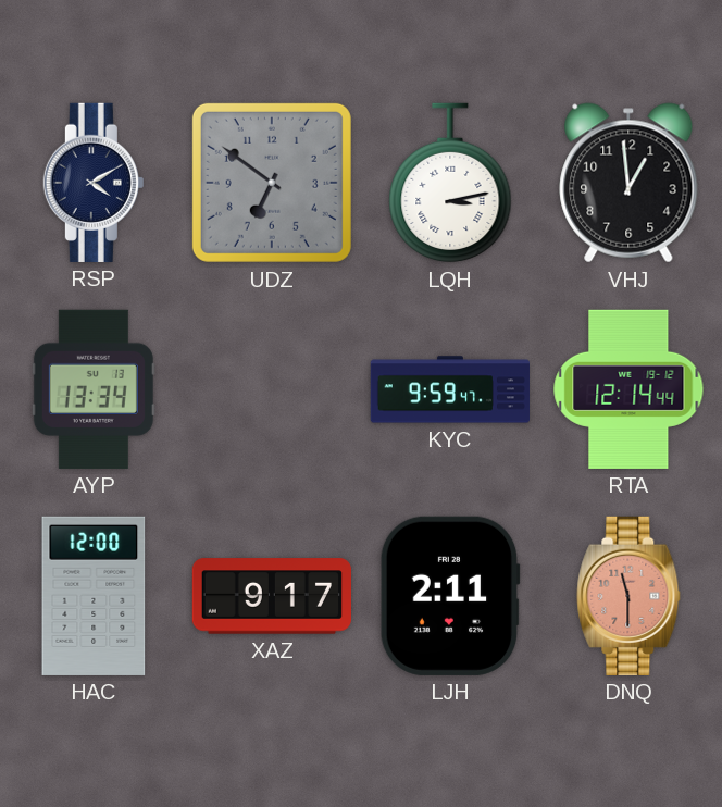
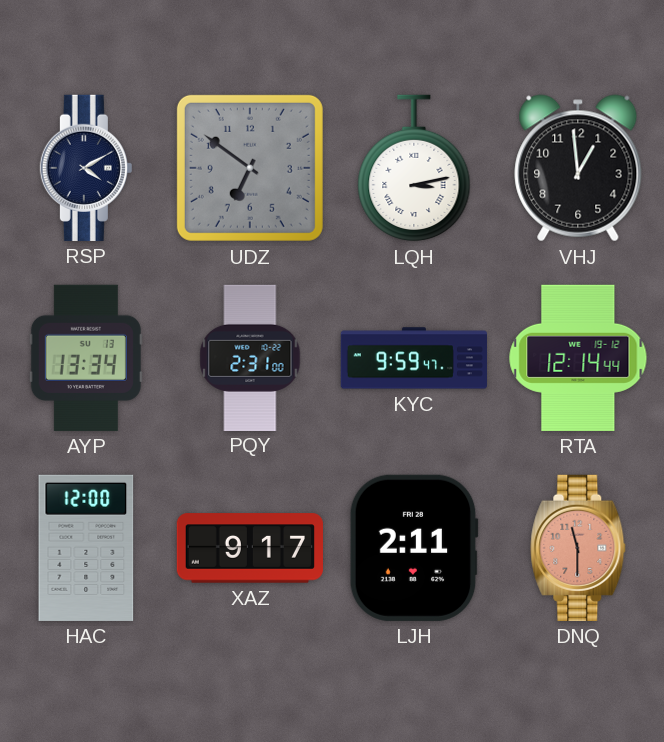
PQY: none -> 2:31
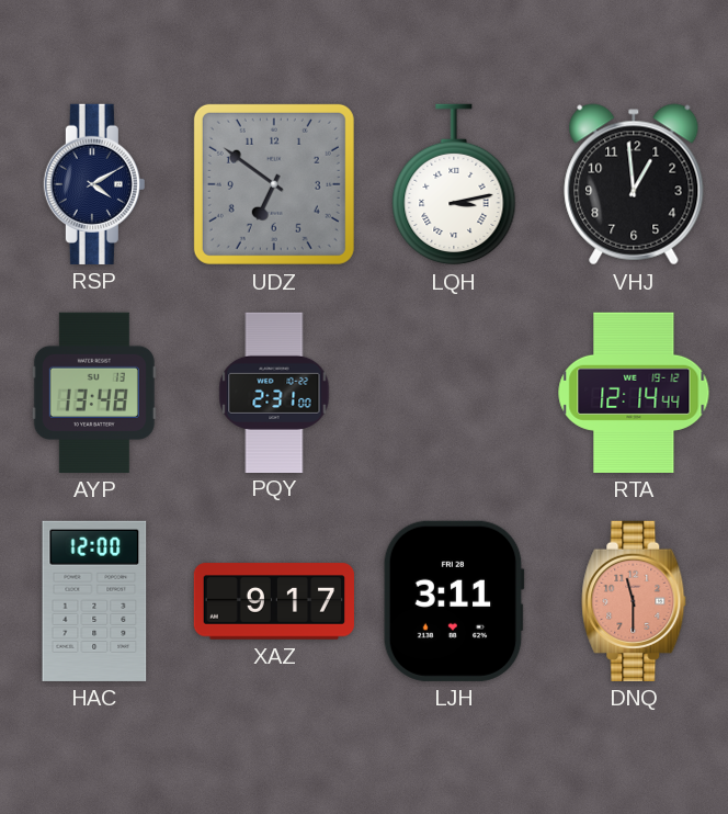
AYP: 13:34 -> 13:48
KYC: 9:59 -> none
LJH: 2:11 -> 3:11
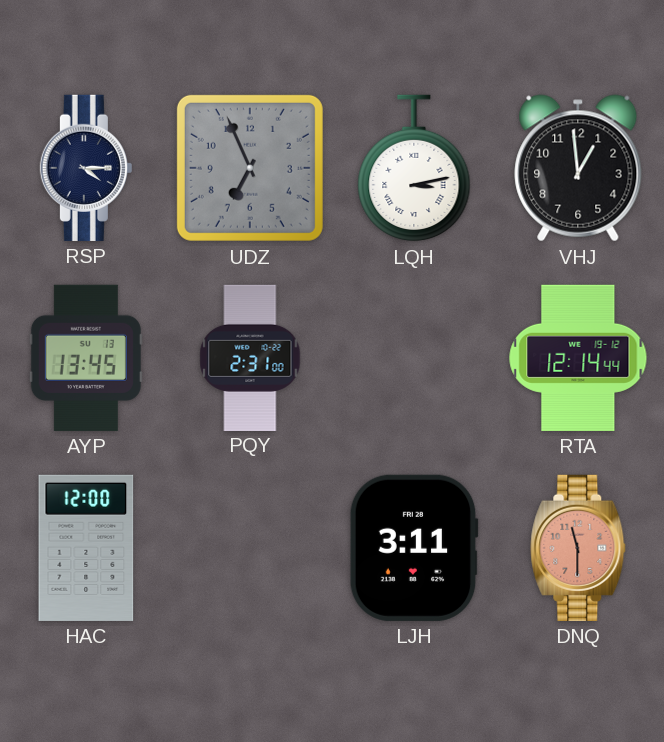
RSP: 4:10 -> 4:15
UDZ: 6:51 -> 6:56
AYP: 13:48 -> 13:45
XAZ: 9:17 -> none
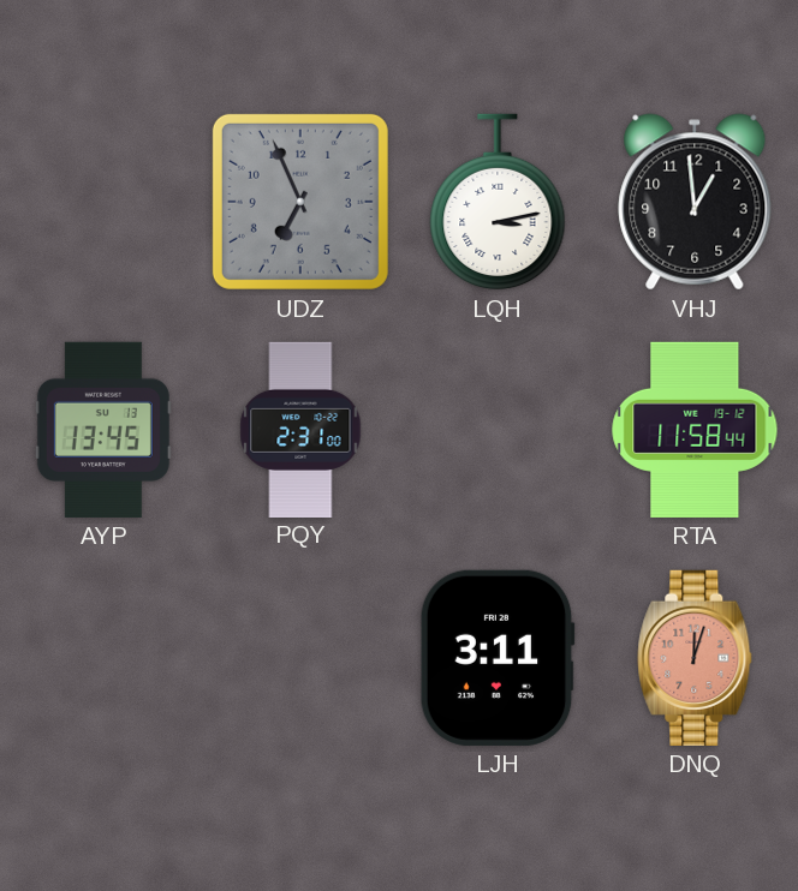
RSP: 4:15 -> none
RTA: 12:14 -> 11:58
HAC: 12:00 -> none
DNQ: 11:30 -> 12:03
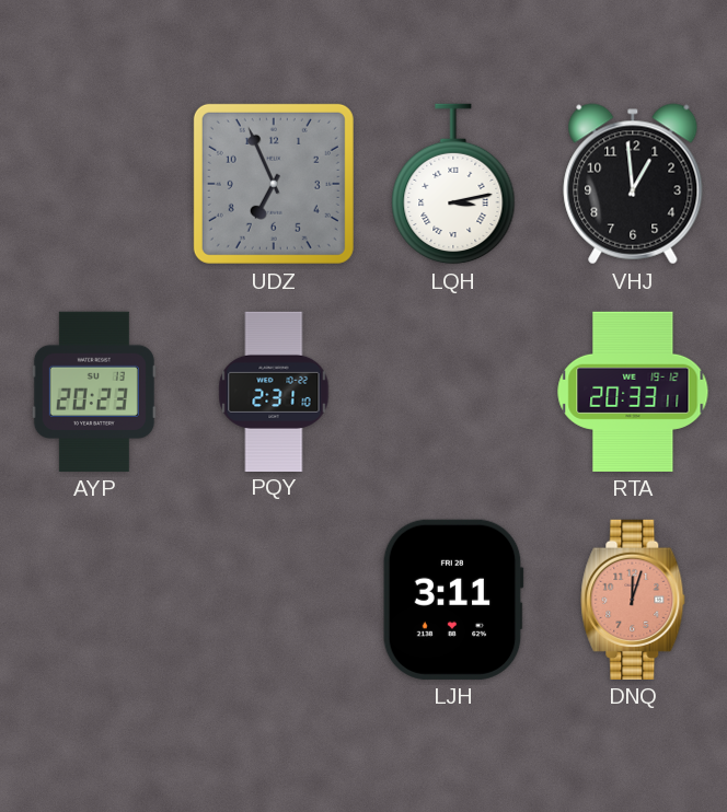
AYP: 13:45 -> 20:23
PQY: 2:31:00 -> 2:31:10
RTA: 11:58 -> 20:33
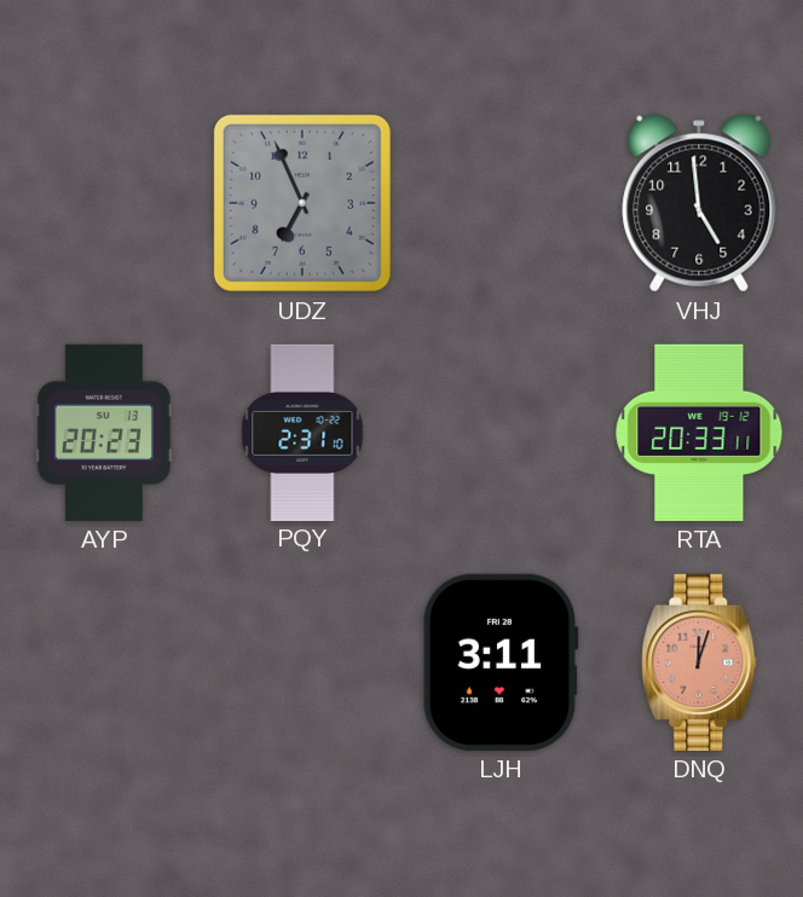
LQH: 3:13 -> none
VHJ: 12:59 -> 4:59
